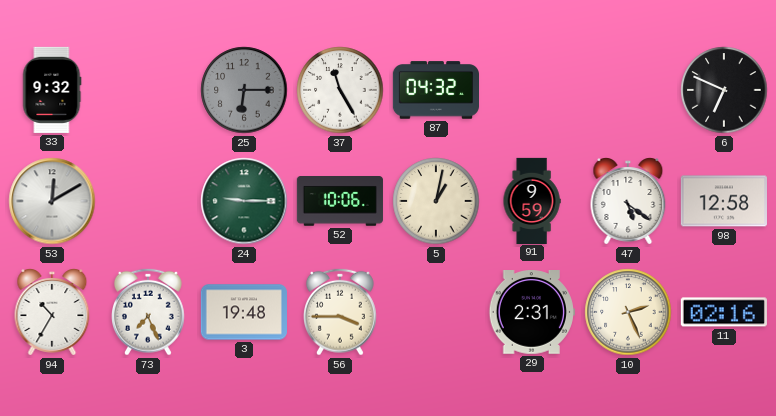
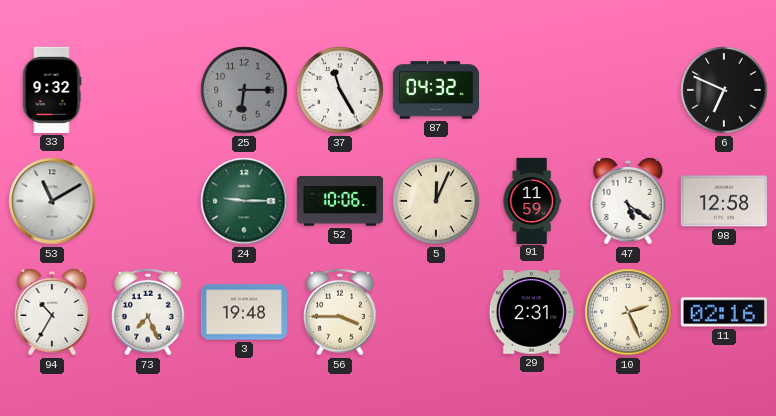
53: 12:10 -> 11:10
5: 1:02 -> 12:04
91: 9:59 -> 11:59
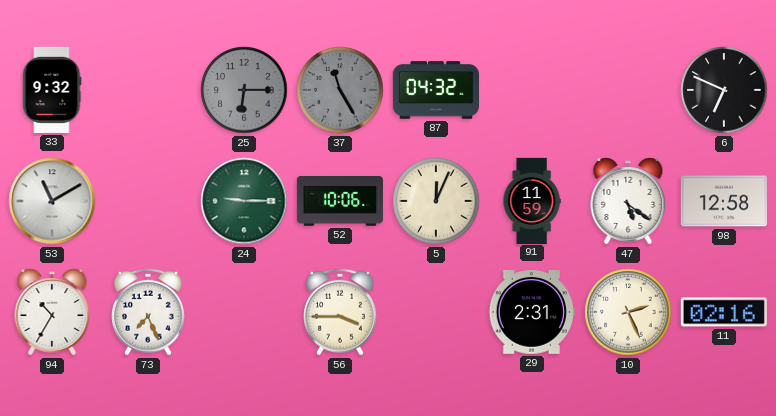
37 dial: white -> grey
3: 19:48 -> none
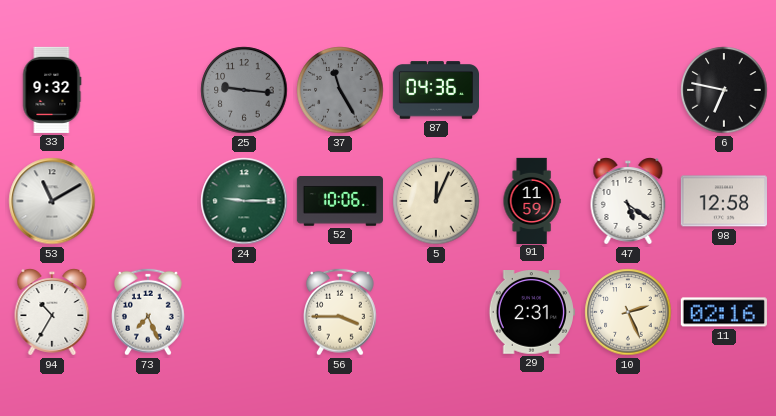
25: 6:15 -> 9:16
87: 04:32 -> 04:36
6: 6:49 -> 6:47
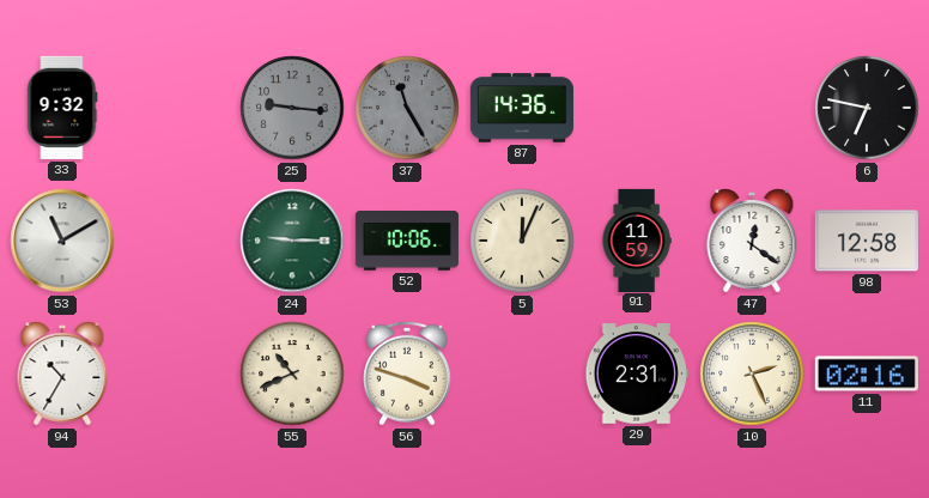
87: 04:36 -> 14:36
47: 5:21 -> 12:21
73: 7:26 -> none
55: none -> 10:41
56: 3:45 -> 3:48
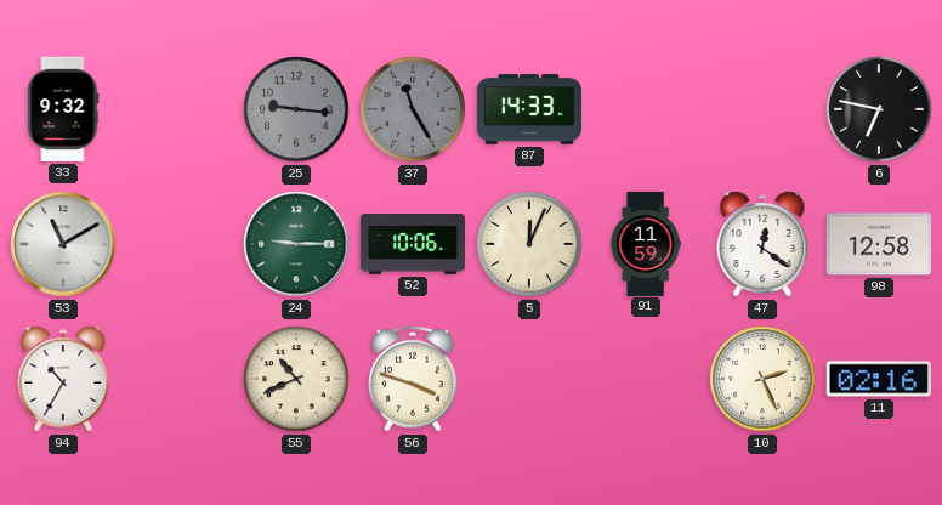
87: 14:36 -> 14:33
29: 2:31 -> none
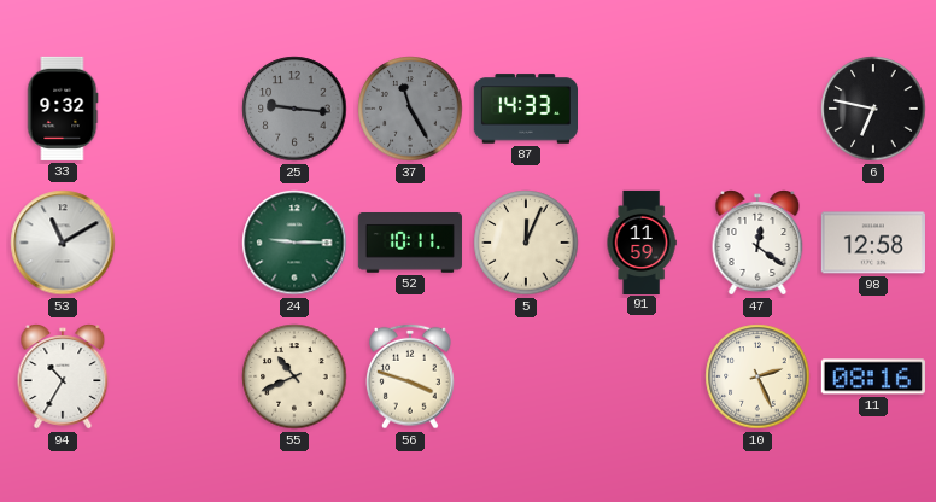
52: 10:06 -> 10:11
11: 02:16 -> 08:16
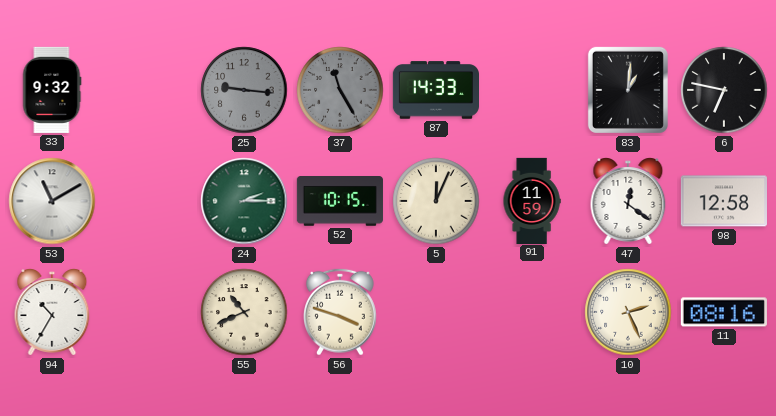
83: none -> 1:01
24: 9:15 -> 2:15
52: 10:11 -> 10:15
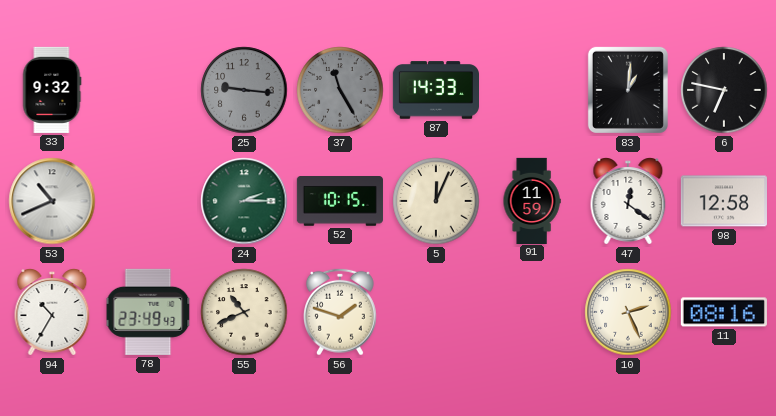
53: 11:10 -> 10:41
78: none -> 23:49
56: 3:48 -> 1:48
